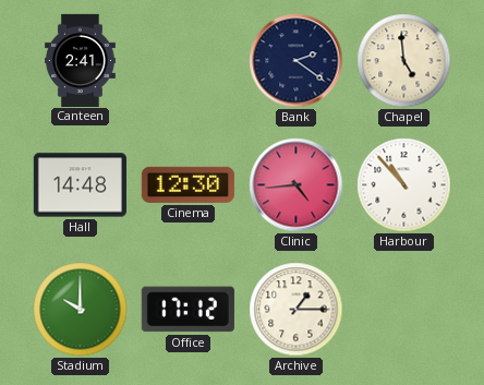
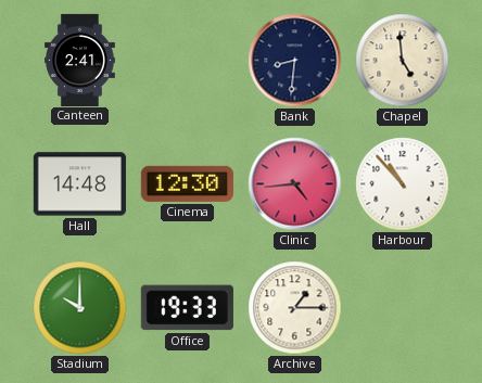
Bank: 2:21 -> 8:31
Office: 17:12 -> 19:33
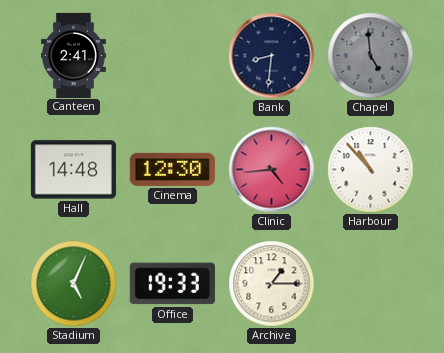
Chapel dial: cream -> grey
Stadium: 10:00 -> 5:04
